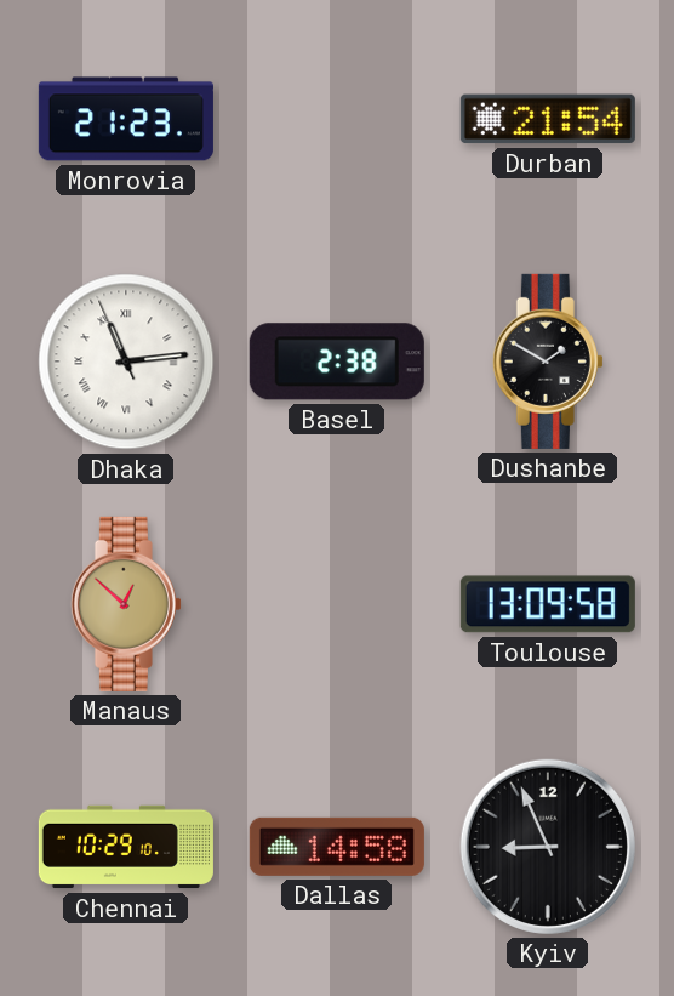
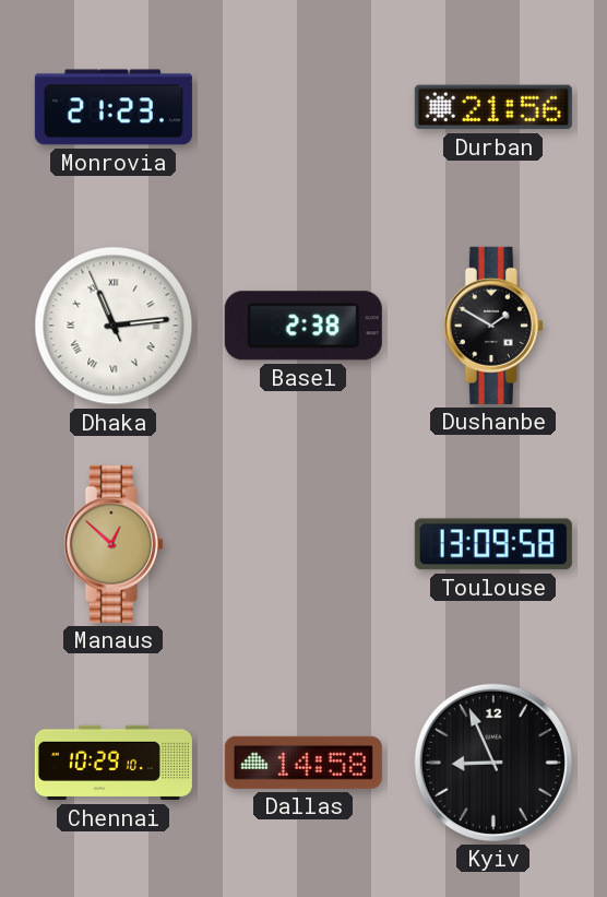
Durban: 21:54 -> 21:56
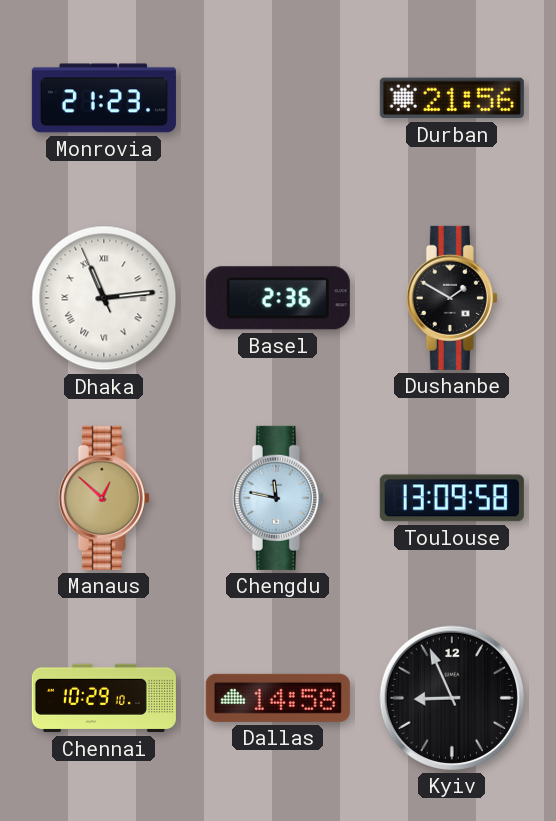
Basel: 2:38 -> 2:36
Chengdu: none -> 11:47
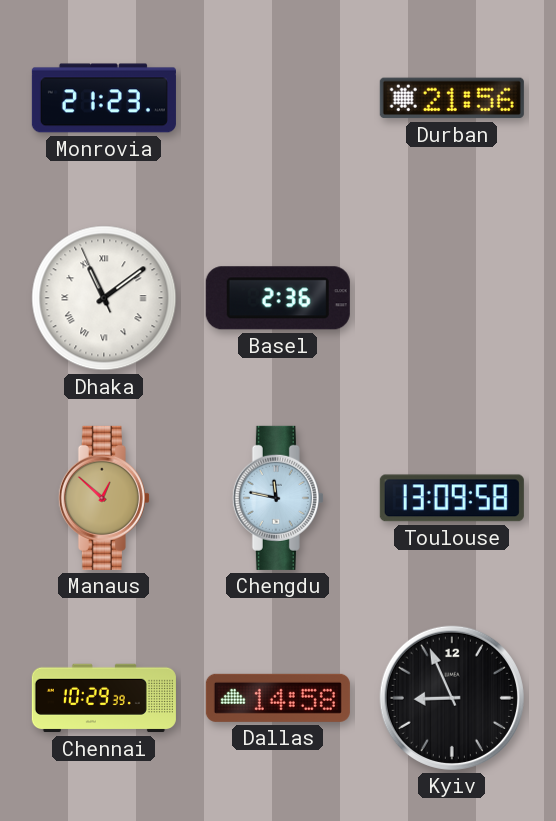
Dhaka: 11:13 -> 11:08
Dushanbe: 1:50 -> none
Chennai: 10:29:10 -> 10:29:39
